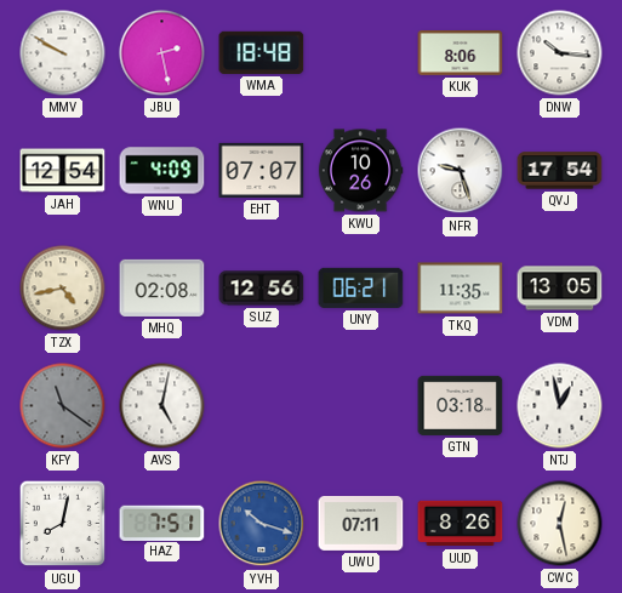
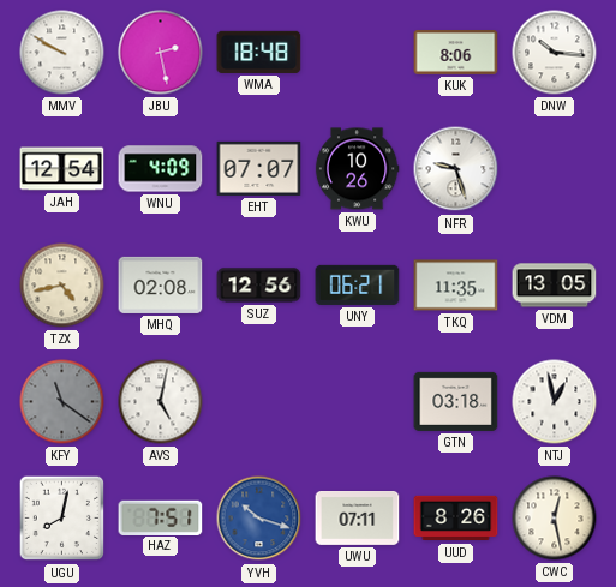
QVJ: 17:54 -> none
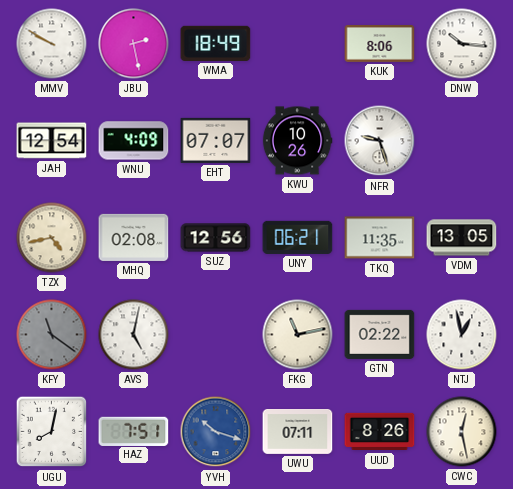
WMA: 18:48 -> 18:49
FKG: none -> 11:13
GTN: 03:18 -> 02:22
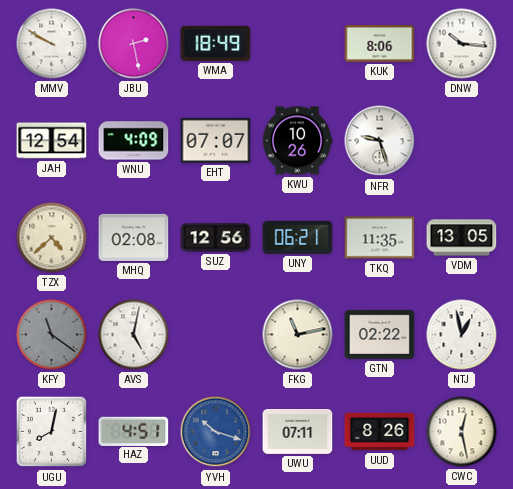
TZX: 4:43 -> 4:38
HAZ: 7:51 -> 4:51
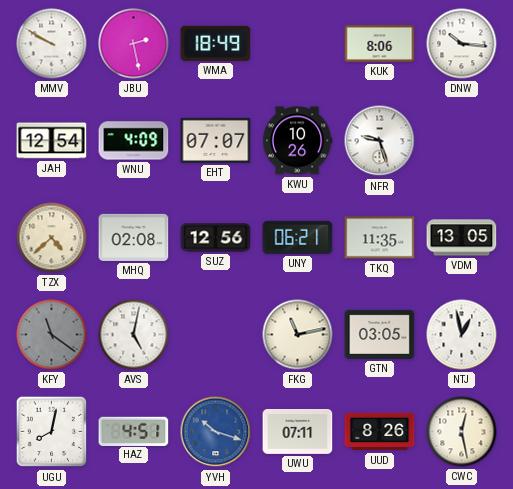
GTN: 02:22 -> 03:05
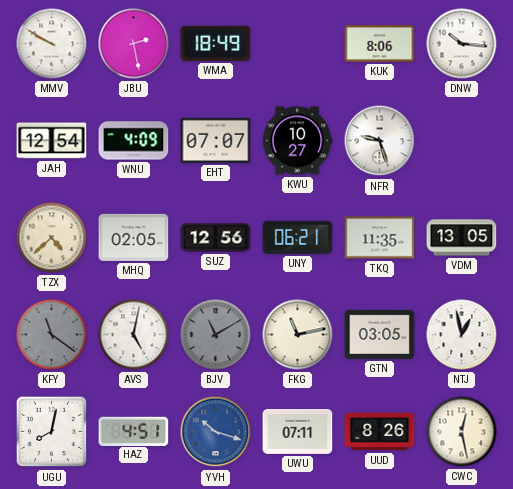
KWU: 10:26 -> 10:27
MHQ: 02:08 -> 02:05
BJV: none -> 11:10
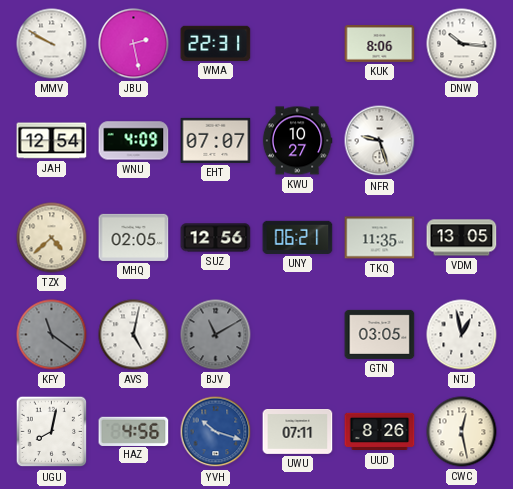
WMA: 18:49 -> 22:31
FKG: 11:13 -> none
HAZ: 4:51 -> 4:56
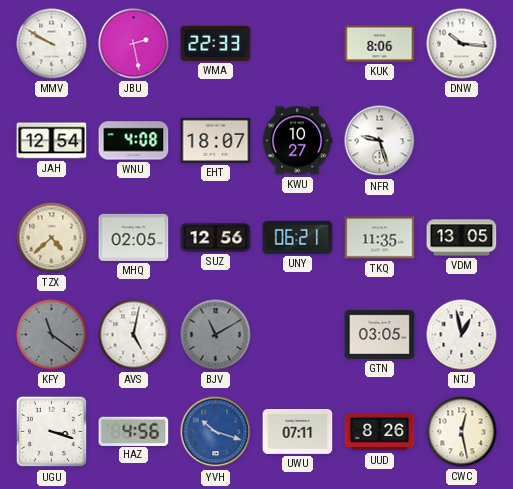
WMA: 22:31 -> 22:33
WNU: 4:09 -> 4:08
EHT: 07:07 -> 18:07
UGU: 8:02 -> 3:18
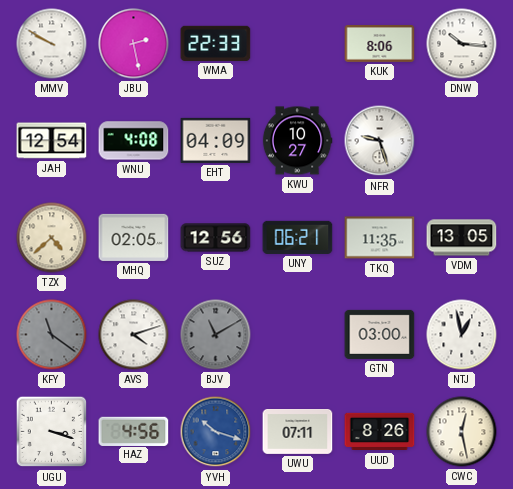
EHT: 18:07 -> 04:09
AVS: 5:02 -> 4:12
GTN: 03:05 -> 03:00
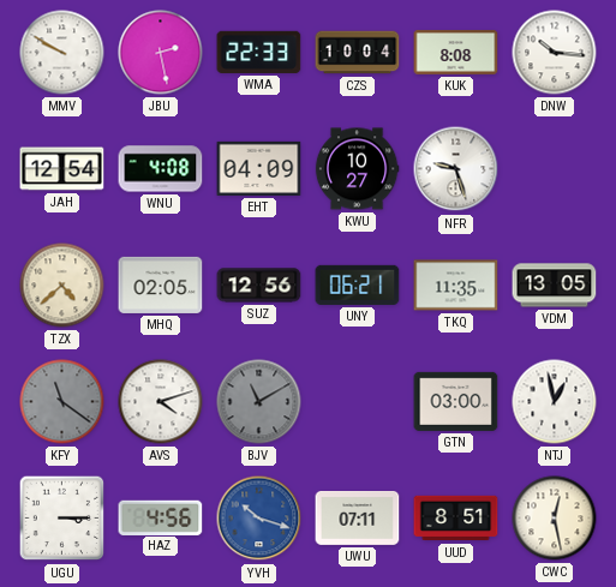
CZS: none -> 10:04
KUK: 8:06 -> 8:08
UGU: 3:18 -> 3:15
UUD: 8:26 -> 8:51
